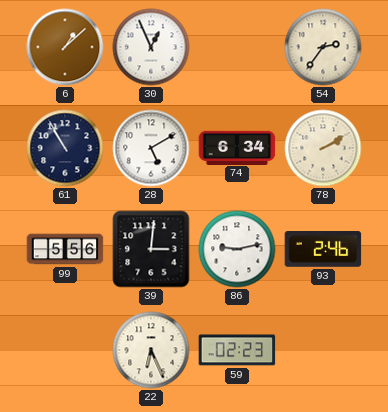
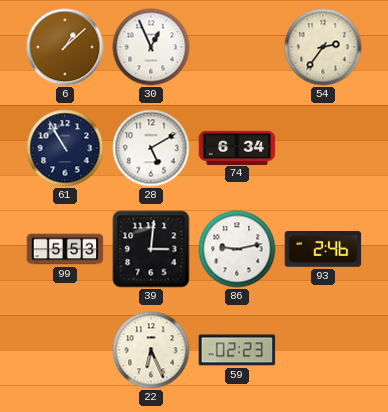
78: 2:10 -> none
99: 5:56 -> 5:53
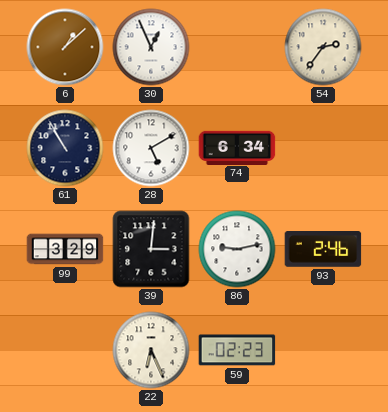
99: 5:53 -> 3:29
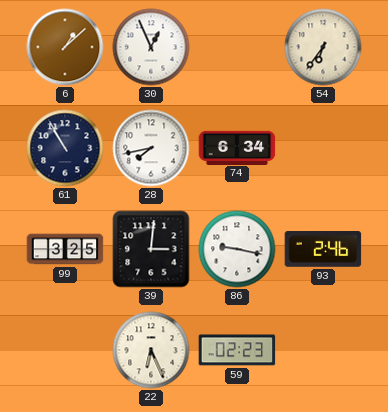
54: 2:36 -> 6:36
28: 5:10 -> 7:43
99: 3:29 -> 3:25
86: 9:13 -> 9:17
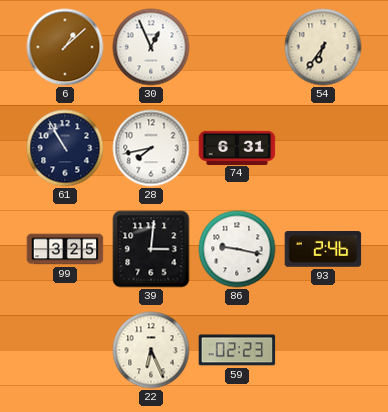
74: 6:34 -> 6:31
